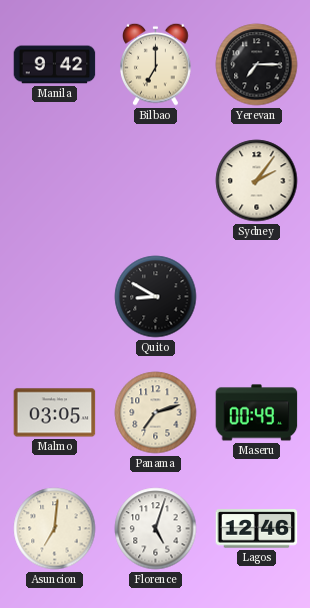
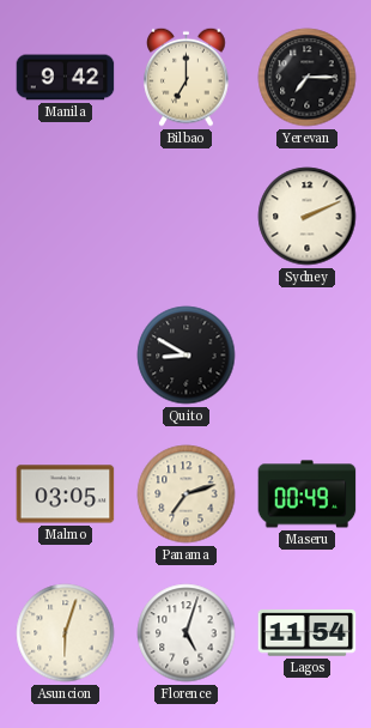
Sydney: 2:06 -> 2:11
Asuncion: 7:01 -> 6:03
Lagos: 12:46 -> 11:54
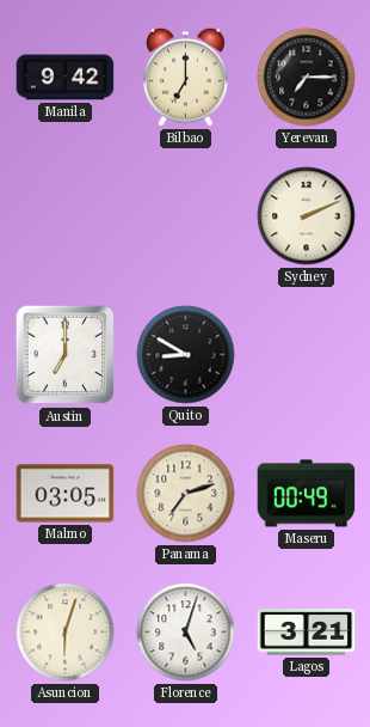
Austin: none -> 7:00
Lagos: 11:54 -> 3:21
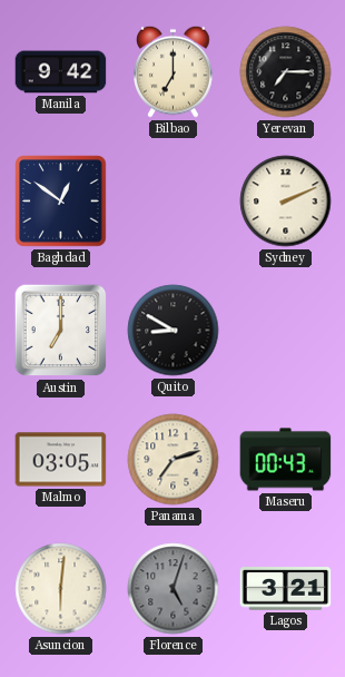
Baghdad: none -> 12:51
Maseru: 00:49 -> 00:43
Asuncion: 6:03 -> 6:01
Florence dial: white -> grey
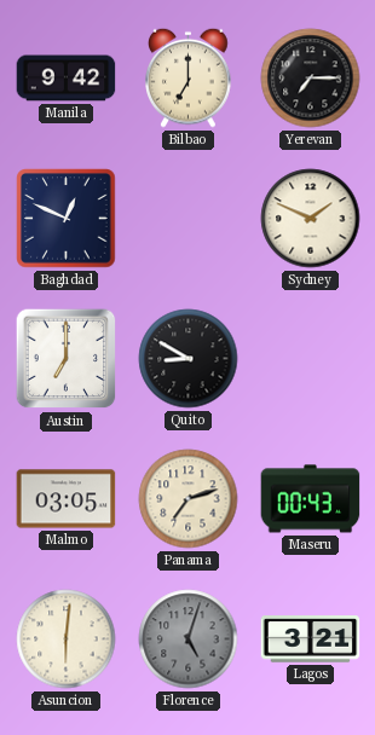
Baghdad: 12:51 -> 12:49
Sydney: 2:11 -> 1:49
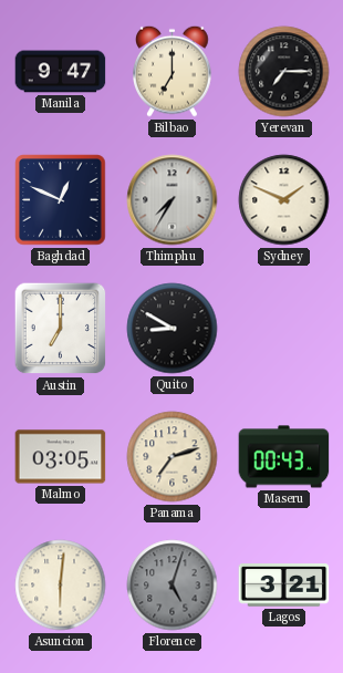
Manila: 9:42 -> 9:47
Thimphu: none -> 7:35
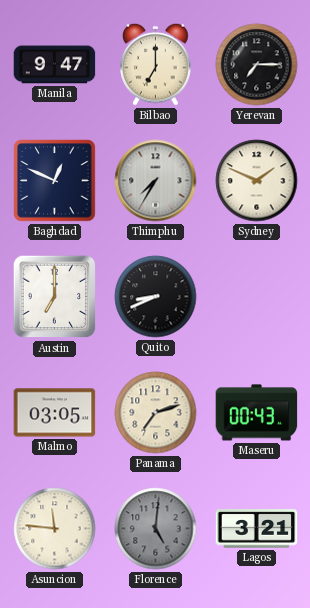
Quito: 8:50 -> 8:41
Asuncion: 6:01 -> 11:46
Florence: 5:03 -> 5:01
